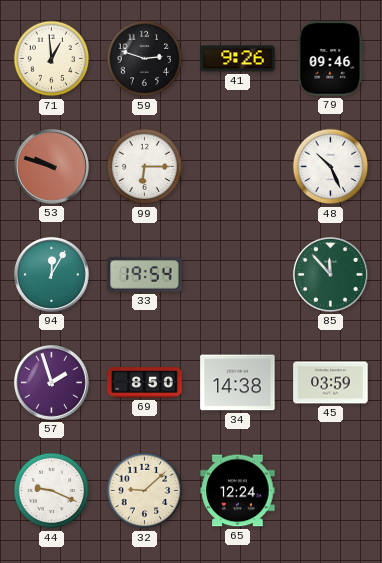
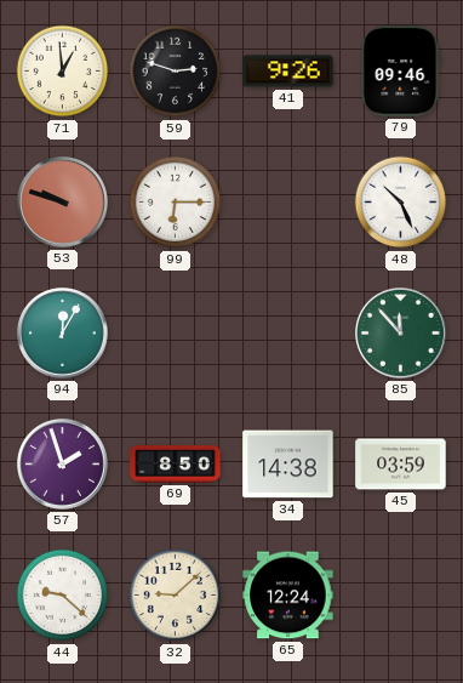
33: 19:54 -> none
44: 9:19 -> 9:22
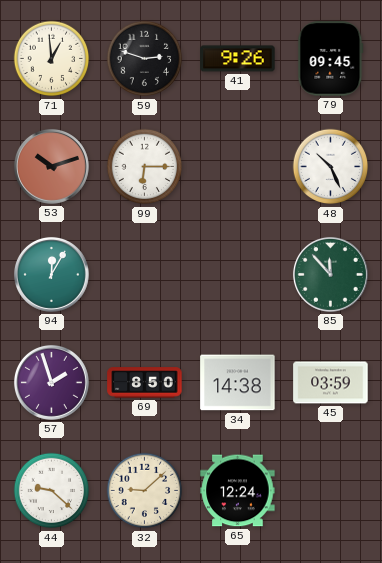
79: 09:46 -> 09:45
53: 9:48 -> 10:12
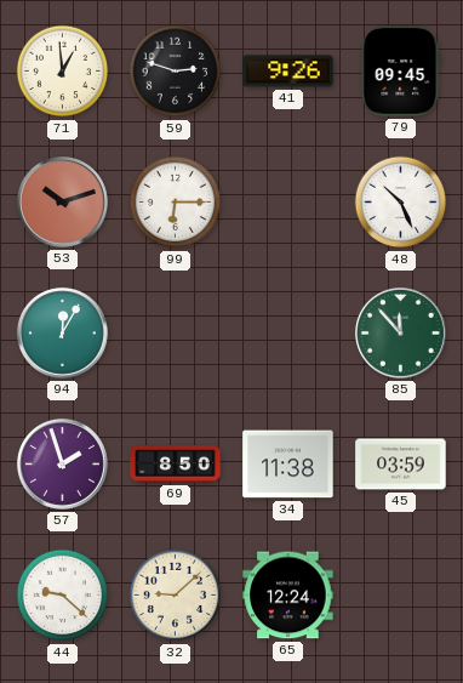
34: 14:38 -> 11:38
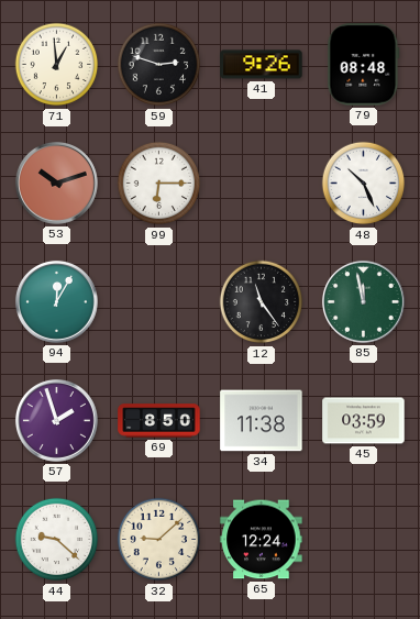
79: 09:45 -> 08:48
12: none -> 11:24
85: 11:53 -> 11:58
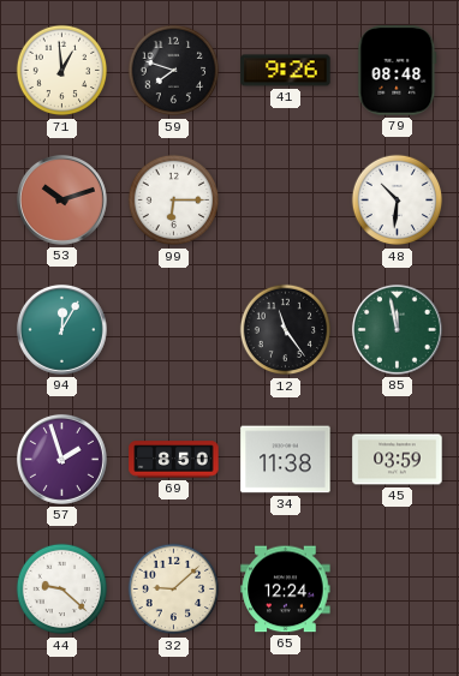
59: 2:48 -> 7:48
48: 10:26 -> 10:31
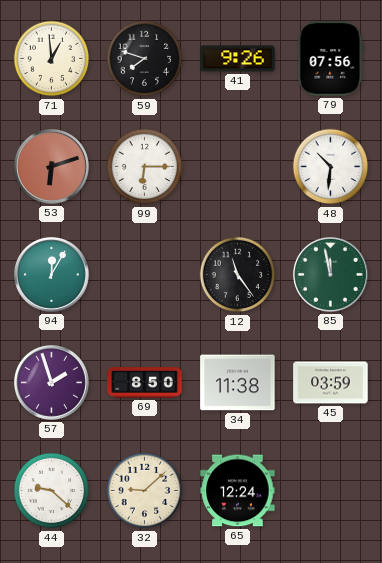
79: 08:48 -> 07:56
53: 10:12 -> 6:12
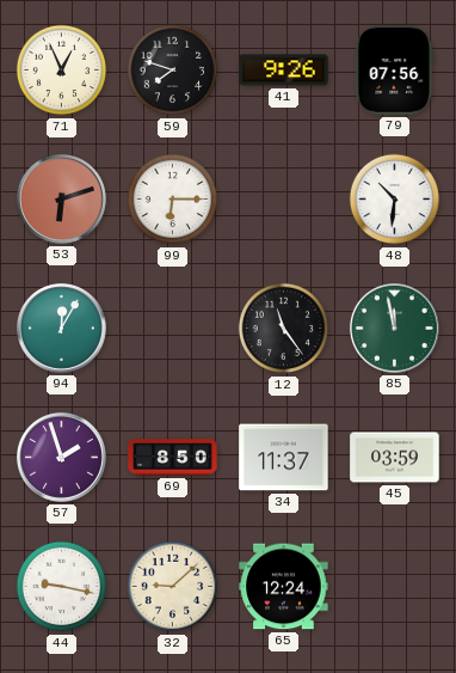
71: 12:59 -> 12:56
34: 11:38 -> 11:37
44: 9:22 -> 9:17
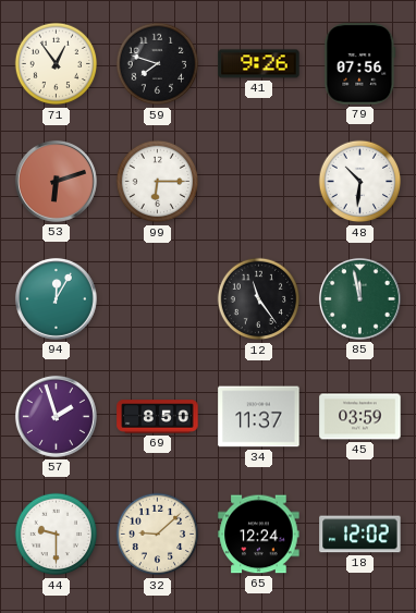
71: 12:56 -> 12:54
44: 9:17 -> 9:30
18: none -> 12:02
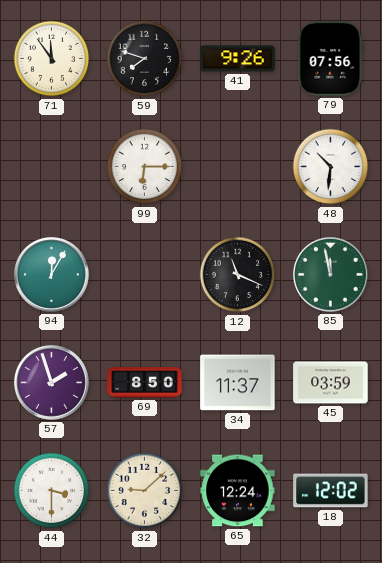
71: 12:54 -> 11:54
53: 6:12 -> none
12: 11:24 -> 11:19
44: 9:30 -> 3:30
